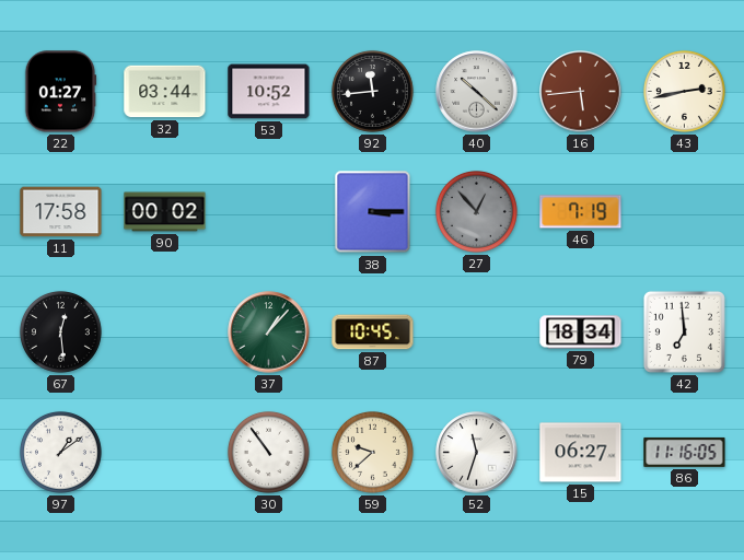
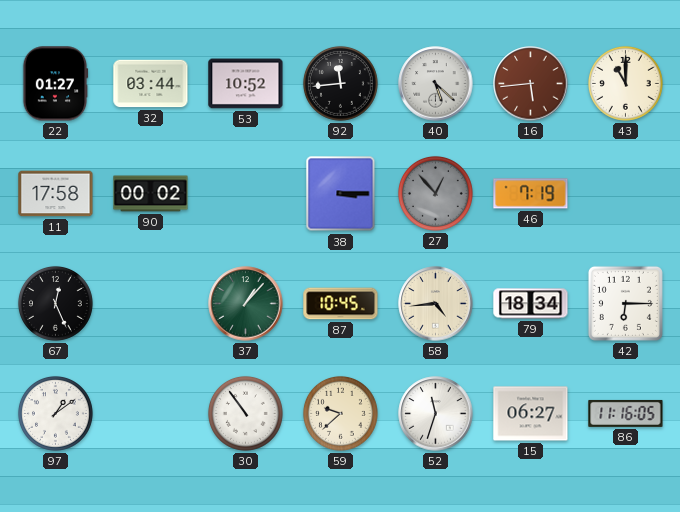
40: 10:22 -> 5:22
43: 2:43 -> 11:00
67: 12:29 -> 12:26
58: none -> 4:44
42: 6:59 -> 6:15
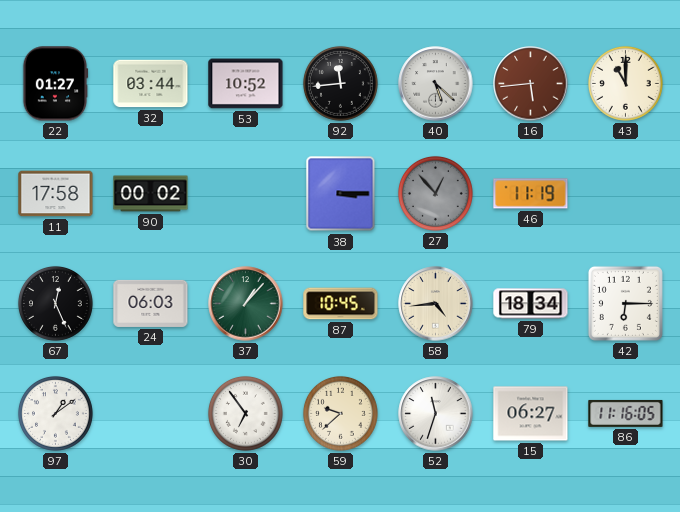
46: 7:19 -> 11:19
24: none -> 06:03
30: 10:54 -> 6:54
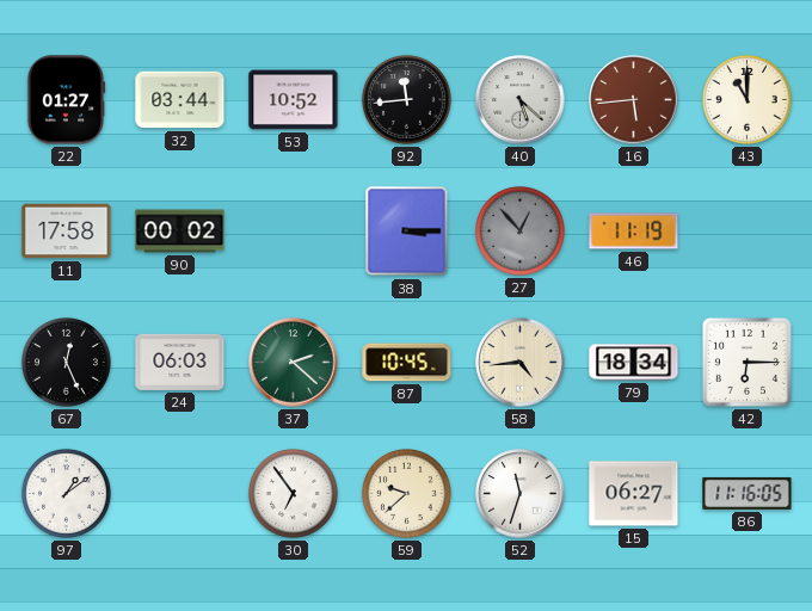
37: 1:07 -> 2:22
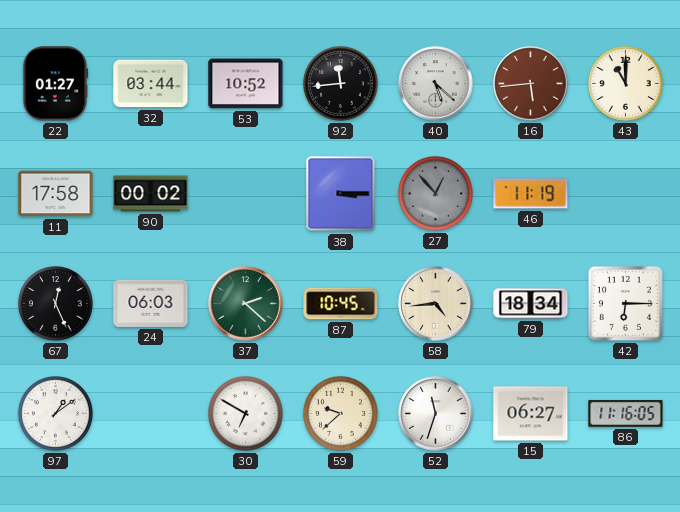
30: 6:54 -> 6:50
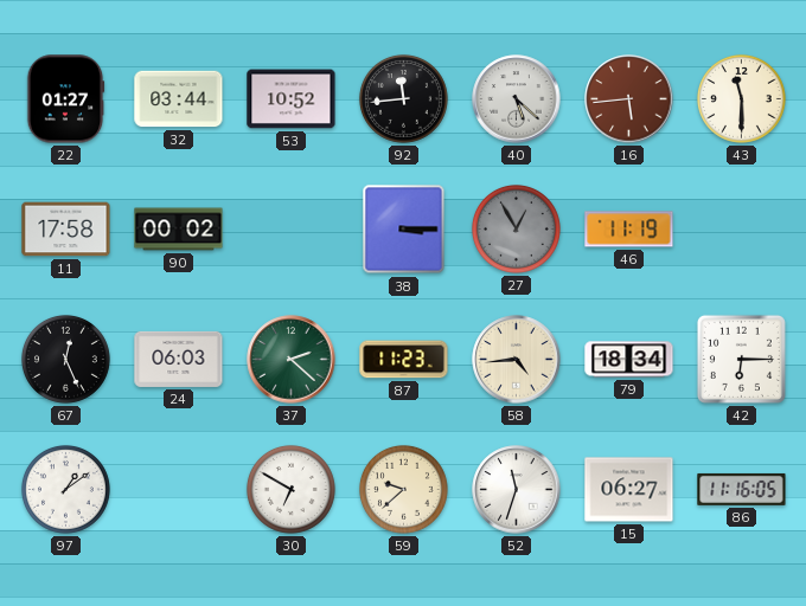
43: 11:00 -> 11:30
27: 12:53 -> 12:55
87: 10:45 -> 11:23
